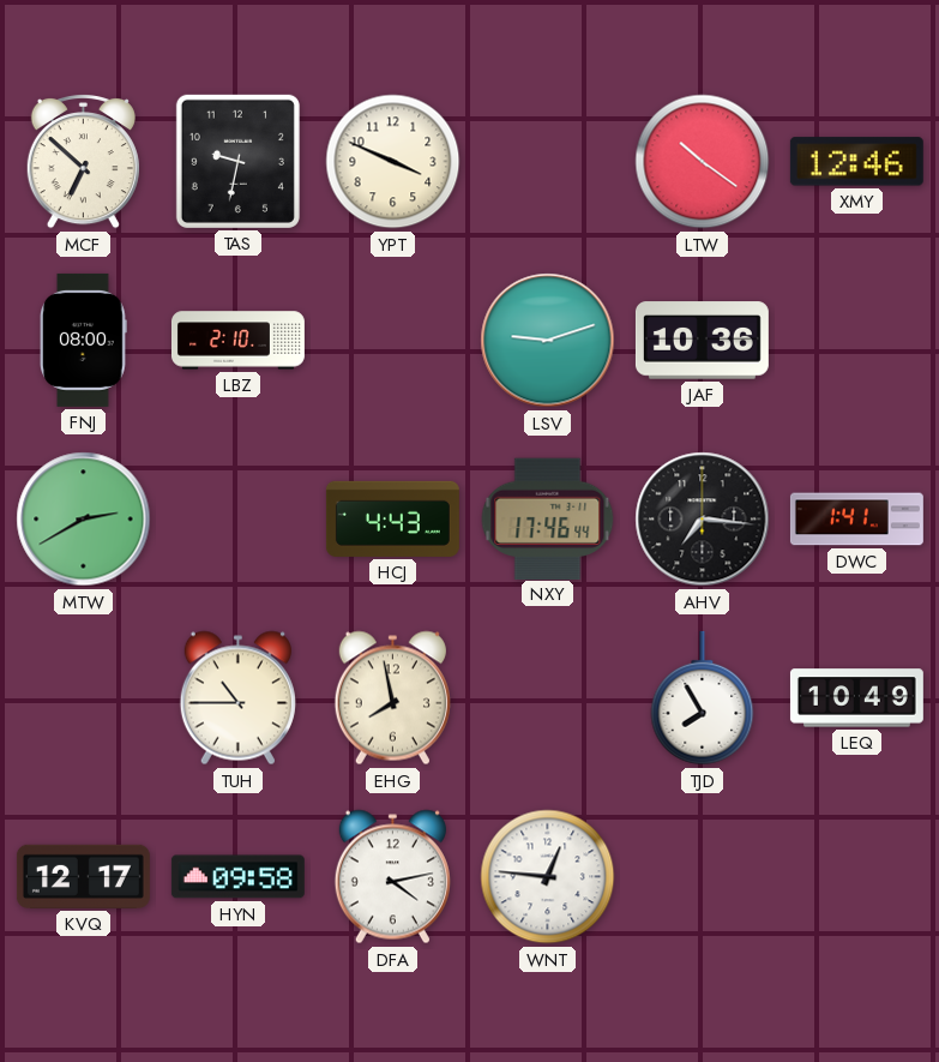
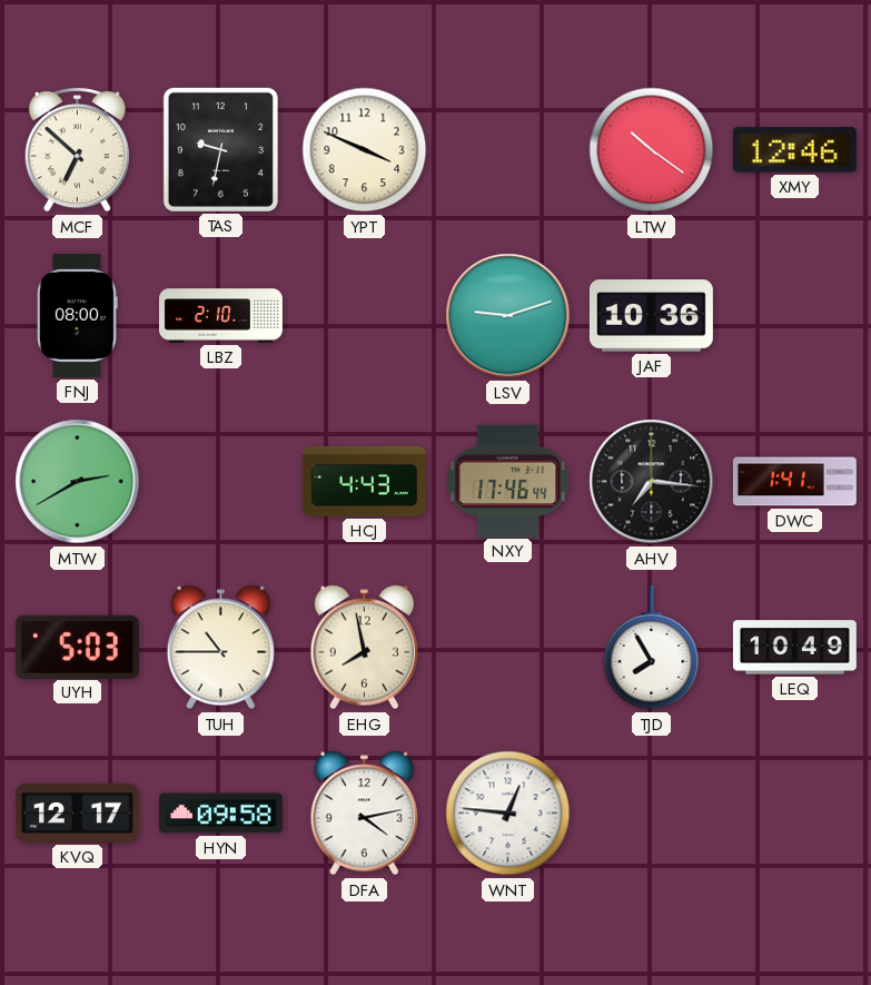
UYH: none -> 5:03
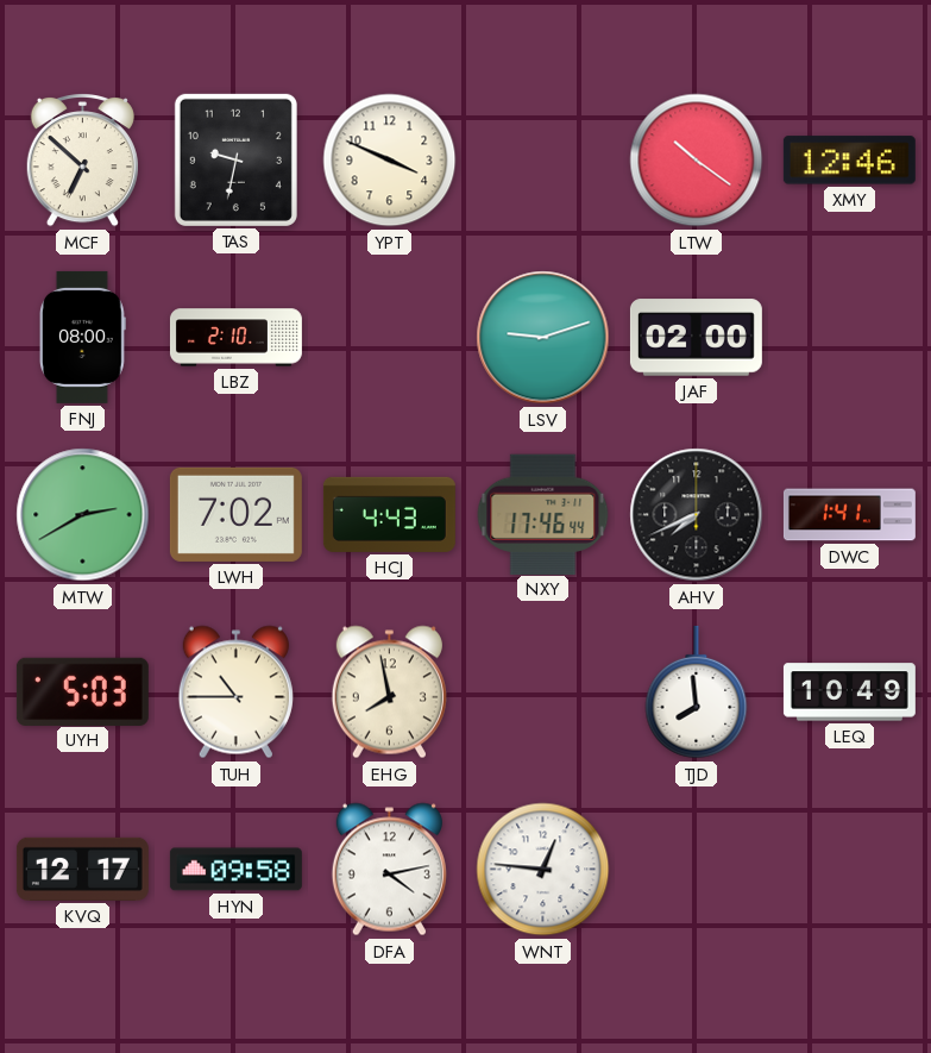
JAF: 10:36 -> 02:00
LWH: none -> 7:02
AHV: 7:16 -> 7:41
TJD: 7:55 -> 7:59
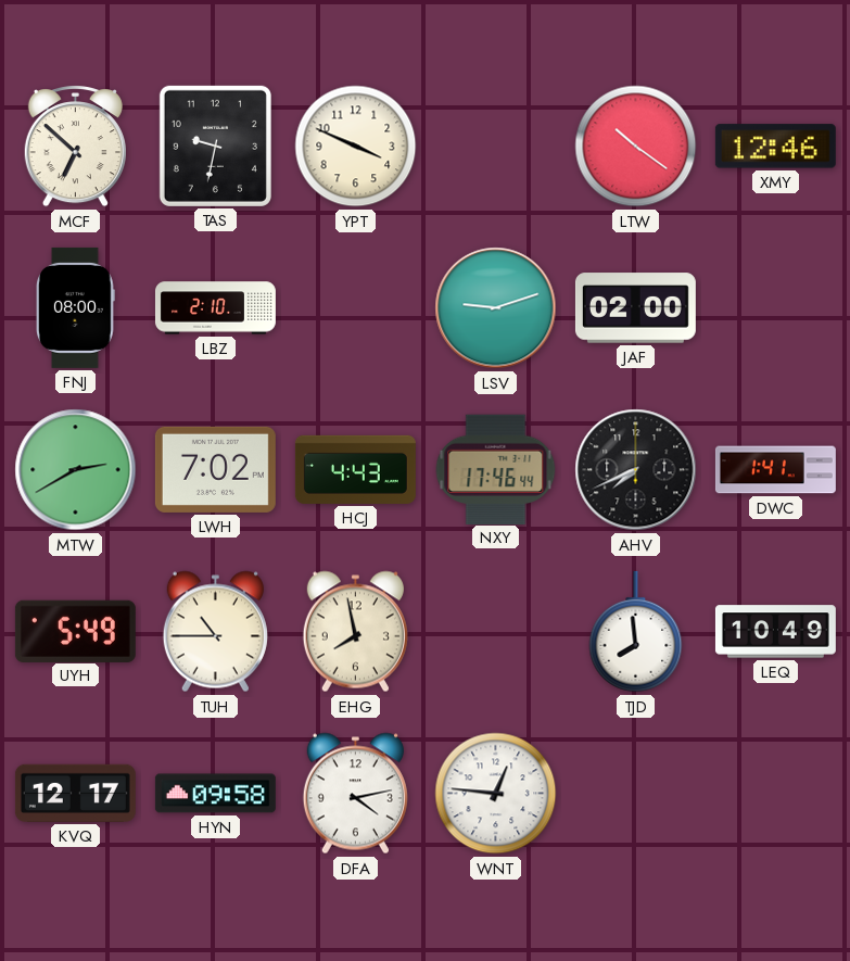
UYH: 5:03 -> 5:49
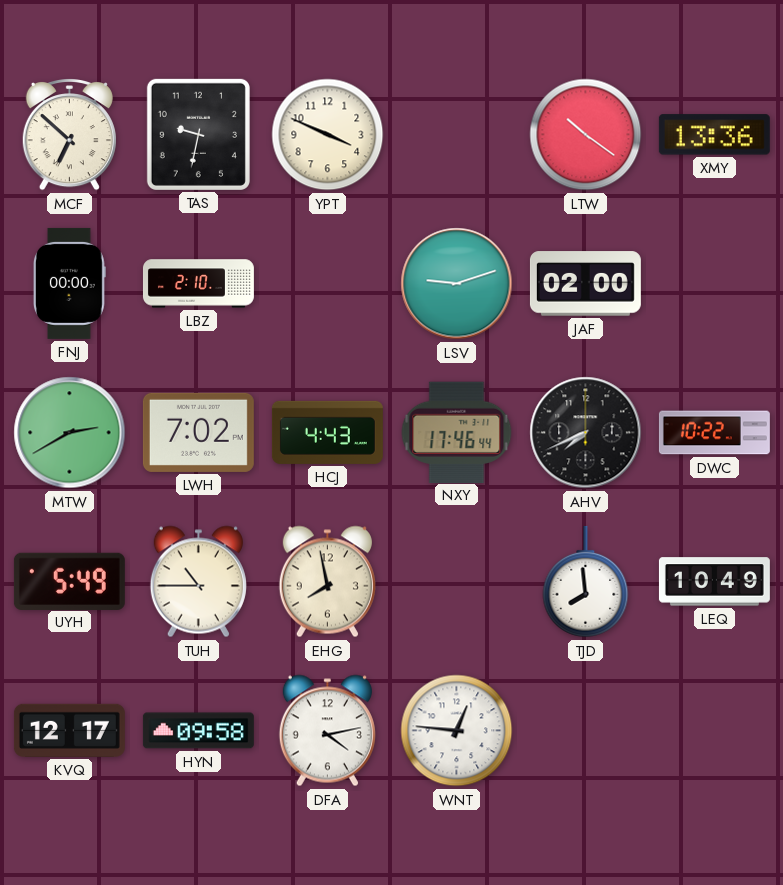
XMY: 12:46 -> 13:36
FNJ: 08:00 -> 00:00
DWC: 1:41 -> 10:22
